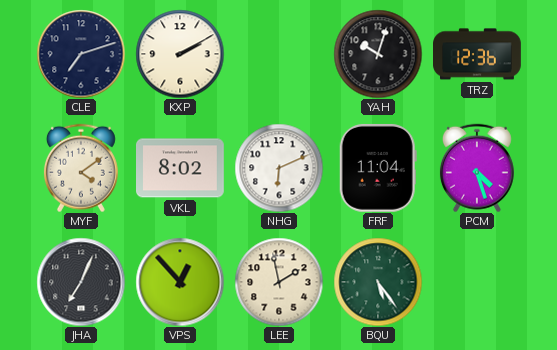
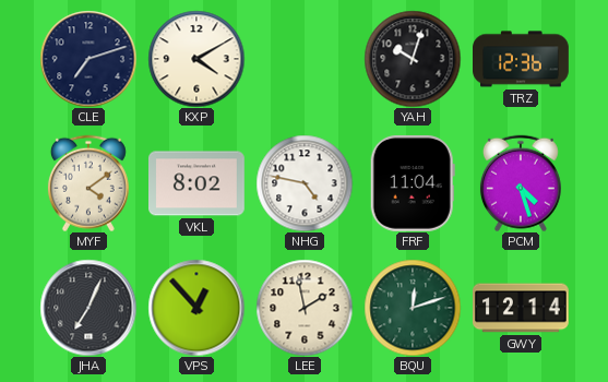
KXP: 2:10 -> 4:10
NHG: 6:11 -> 4:47
BQU: 5:24 -> 12:12
GWY: none -> 12:14
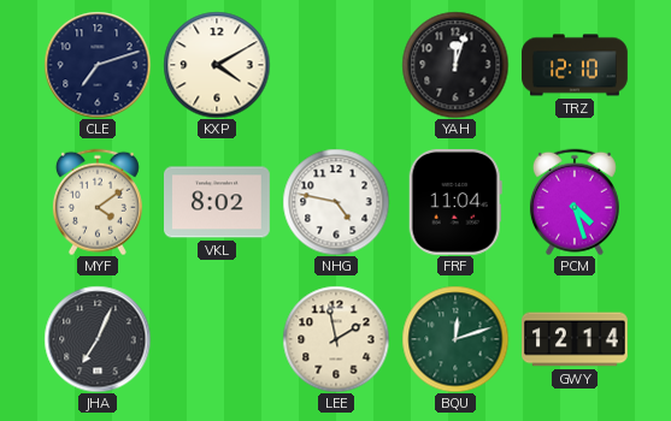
YAH: 10:03 -> 12:03
TRZ: 12:36 -> 12:10
VPS: 12:53 -> none
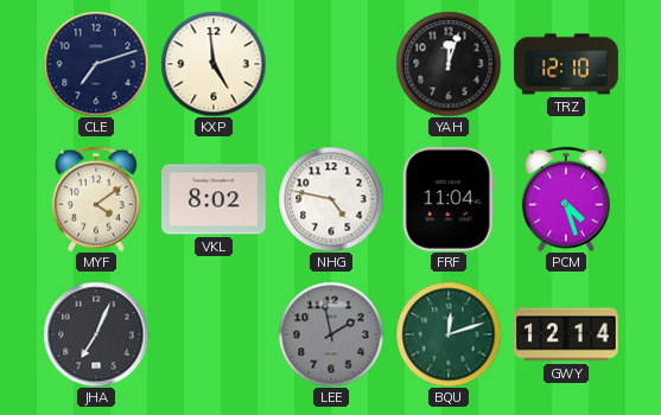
KXP: 4:10 -> 4:59
LEE dial: cream -> grey
